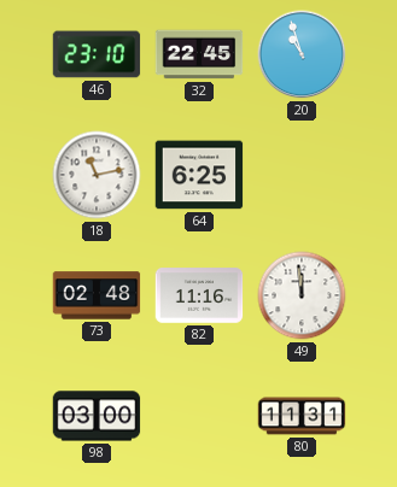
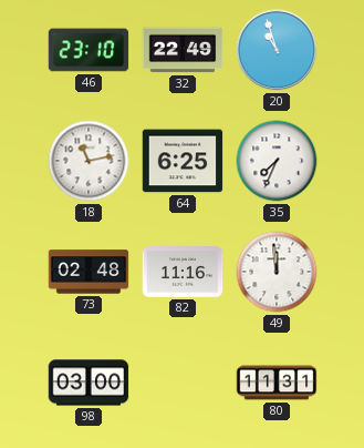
32: 22:45 -> 22:49
35: none -> 7:34
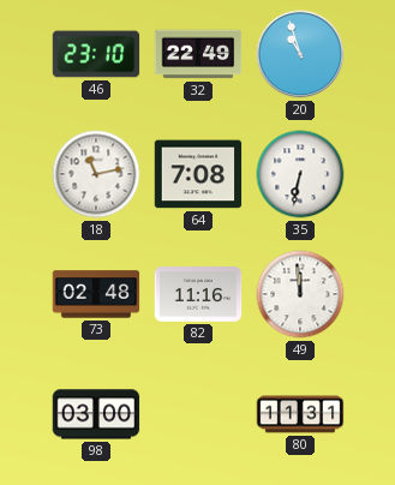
64: 6:25 -> 7:08
35: 7:34 -> 6:32
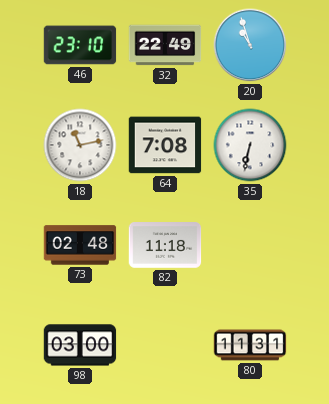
82: 11:16 -> 11:18
49: 11:59 -> none
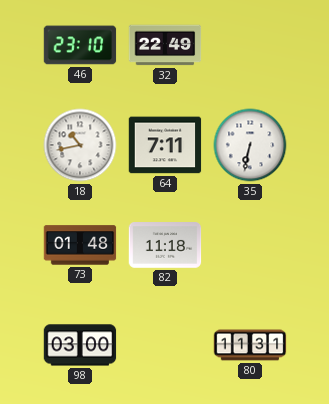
20: 10:57 -> none
18: 11:13 -> 10:43
64: 7:08 -> 7:11
73: 02:48 -> 01:48
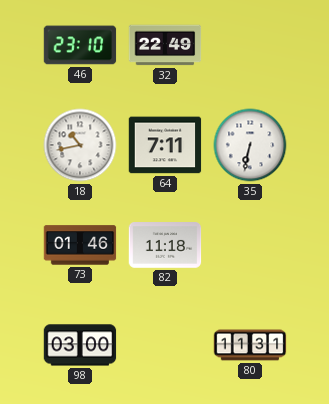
73: 01:48 -> 01:46
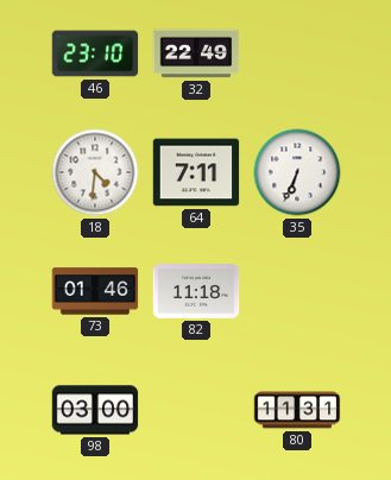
18: 10:43 -> 4:31
35: 6:32 -> 6:34
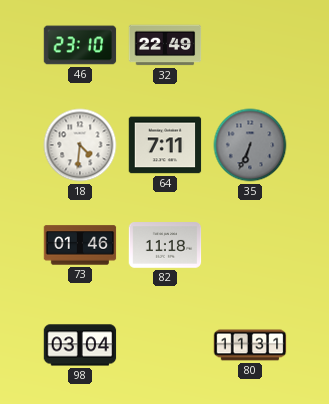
35 dial: white -> grey
98: 03:00 -> 03:04
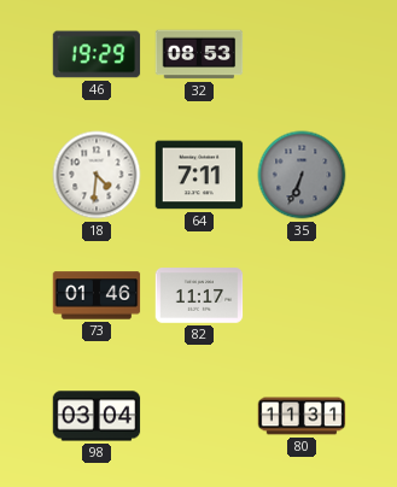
46: 23:10 -> 19:29
32: 22:49 -> 08:53
82: 11:18 -> 11:17
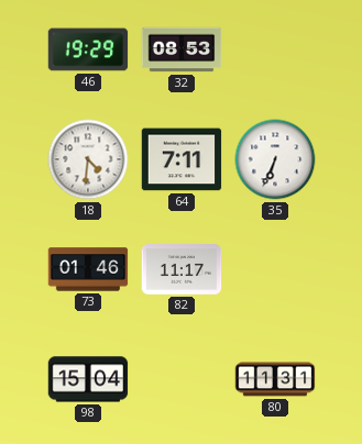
35 dial: grey -> white
98: 03:04 -> 15:04
